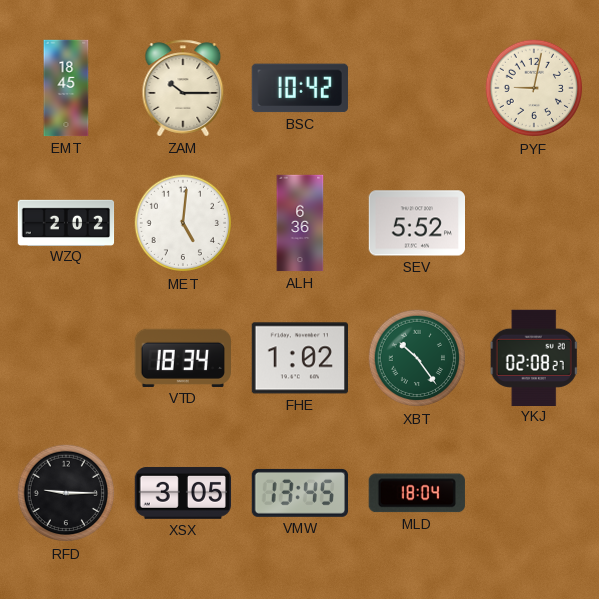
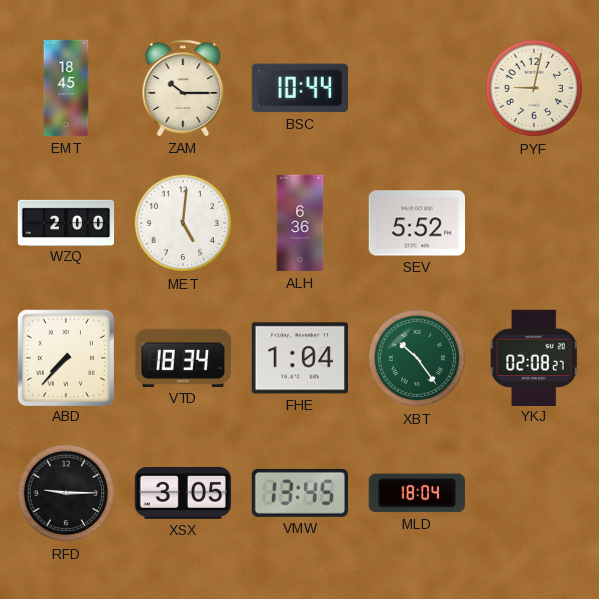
BSC: 10:42 -> 10:44
WZQ: 2:02 -> 2:00
ABD: none -> 7:37
FHE: 1:02 -> 1:04
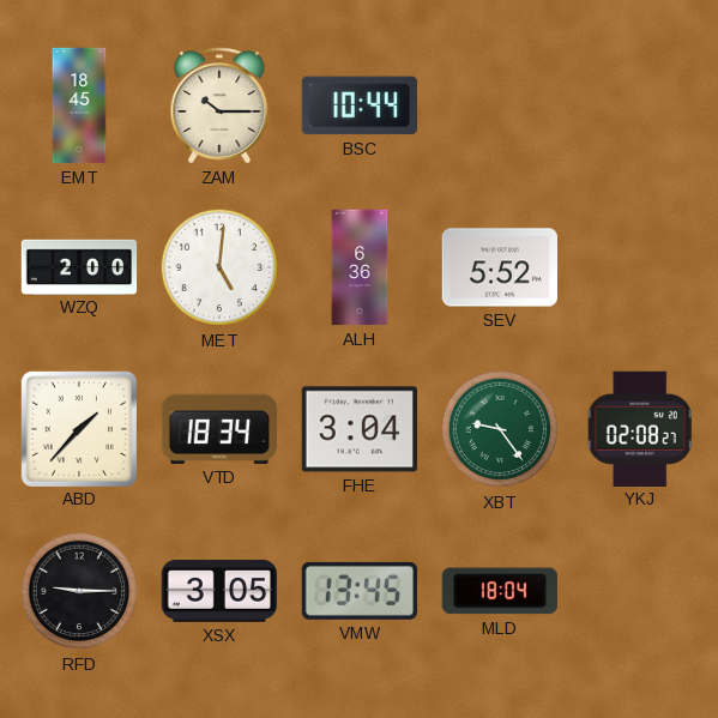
PYF: 9:02 -> none
ABD: 7:37 -> 1:37
FHE: 1:04 -> 3:04
XBT: 10:24 -> 9:24
